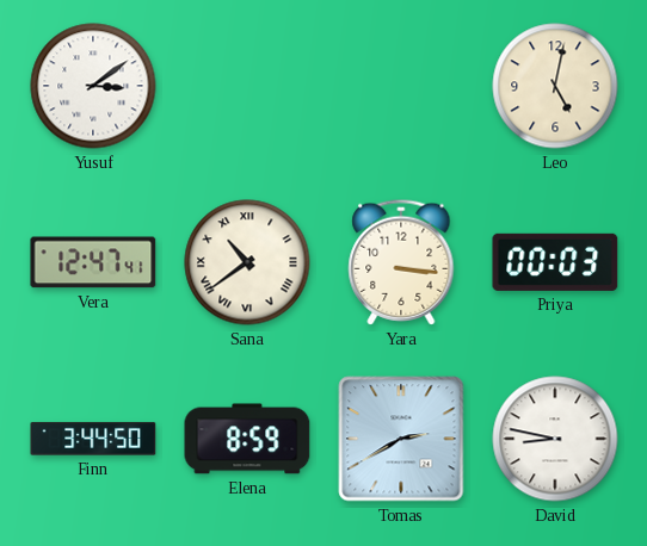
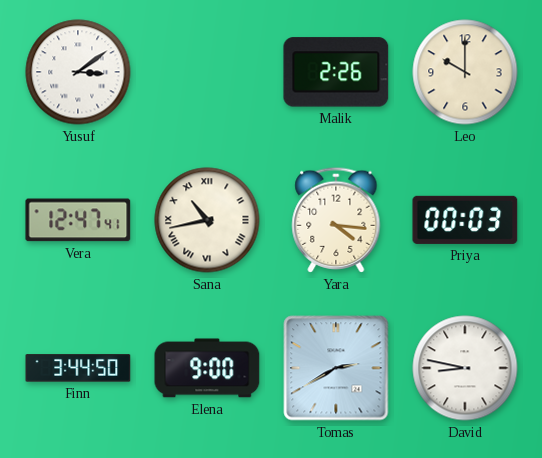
Malik: none -> 2:26
Leo: 5:02 -> 10:00
Sana: 10:39 -> 10:43
Yara: 3:16 -> 4:16
Elena: 8:59 -> 9:00
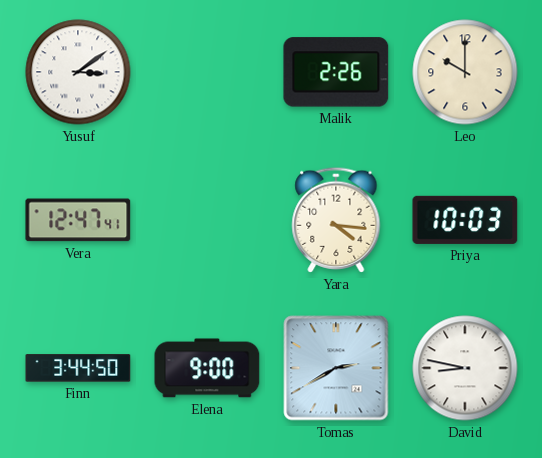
Sana: 10:43 -> none
Priya: 00:03 -> 10:03
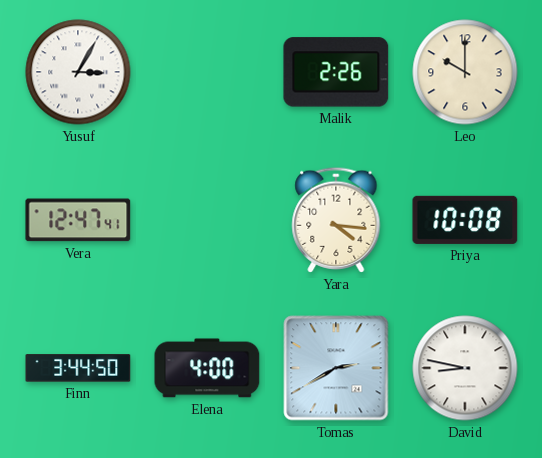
Yusuf: 3:09 -> 3:05
Priya: 10:03 -> 10:08
Elena: 9:00 -> 4:00
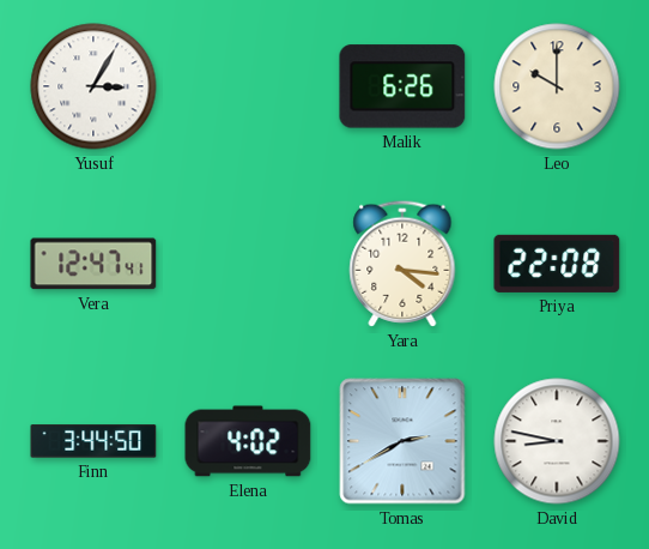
Malik: 2:26 -> 6:26
Priya: 10:08 -> 22:08
Elena: 4:00 -> 4:02
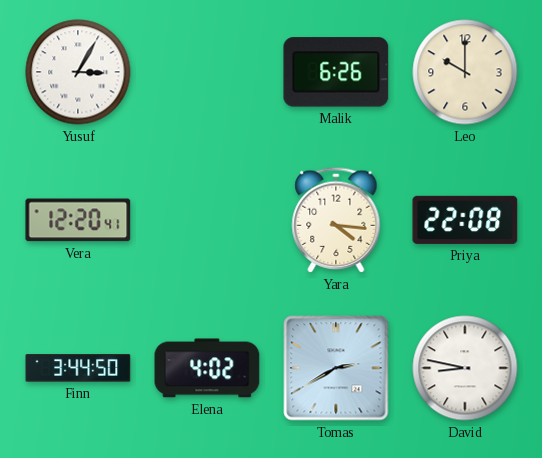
Vera: 12:47 -> 12:20
